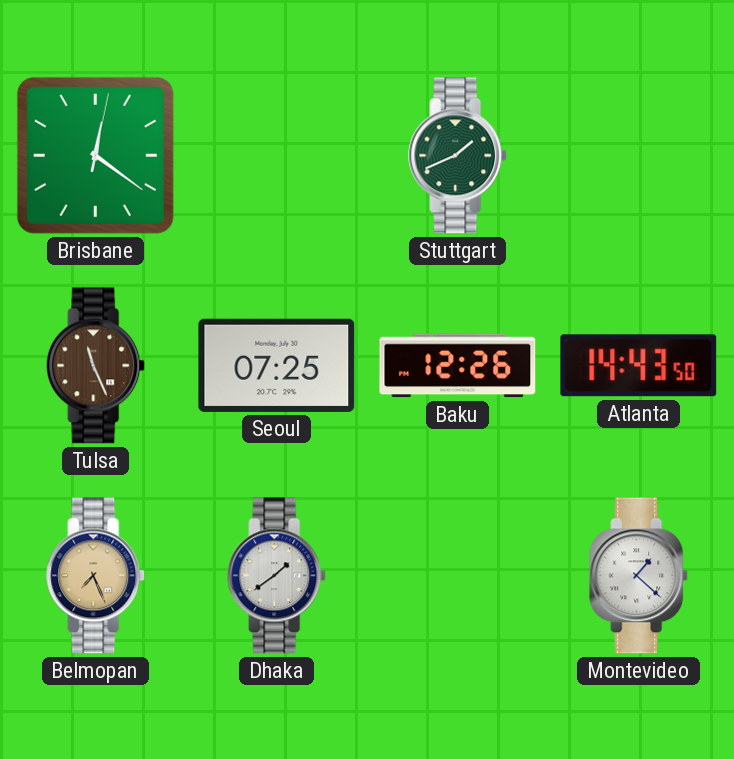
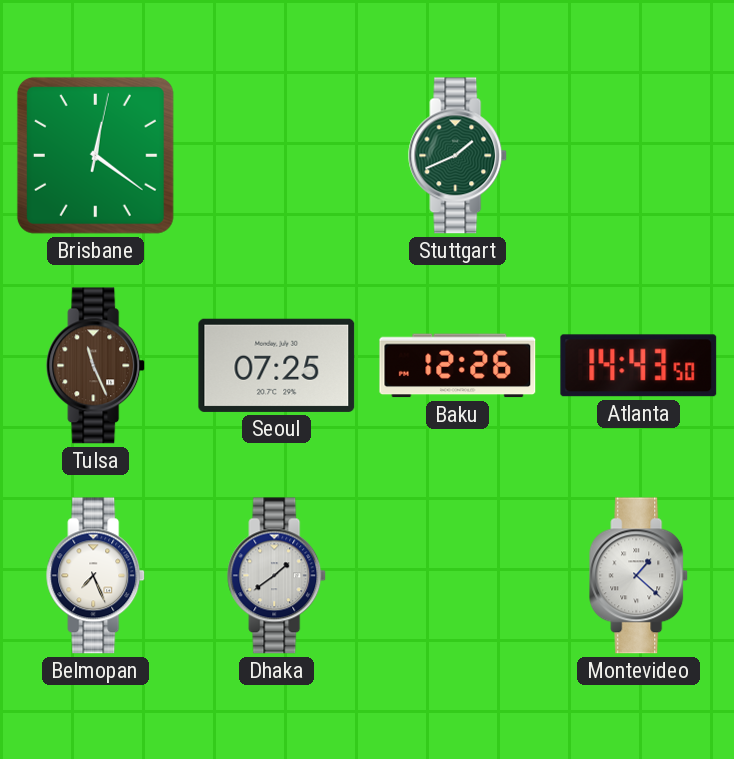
Belmopan dial: champagne -> white
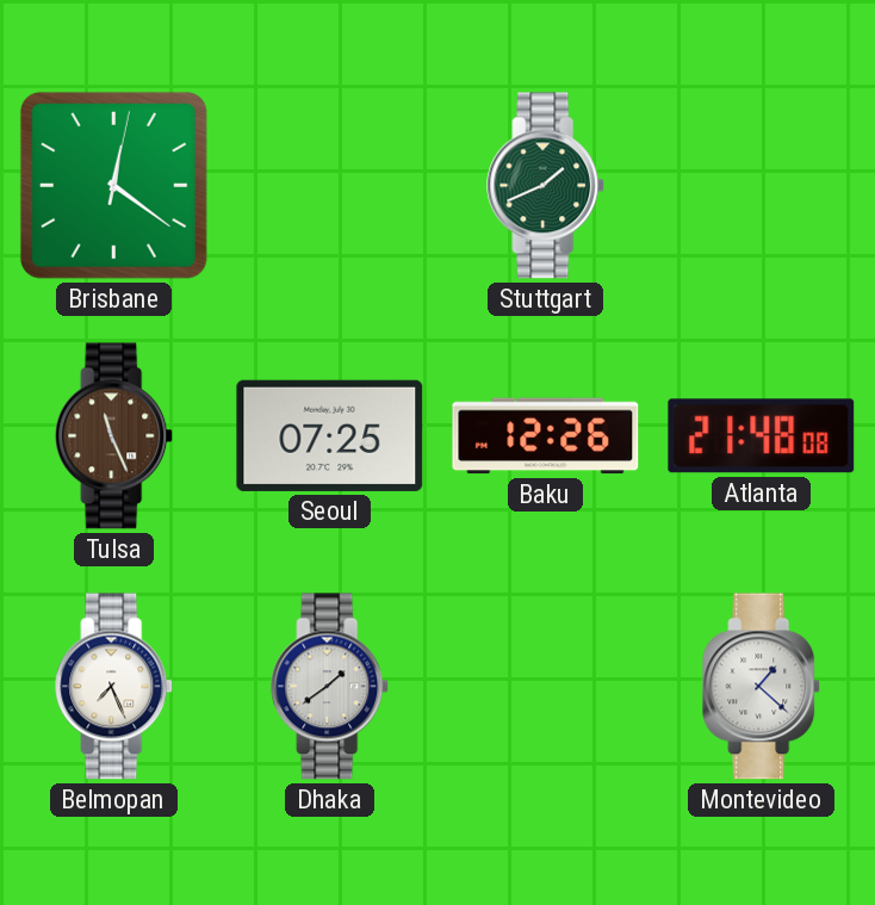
Atlanta: 14:43 -> 21:48
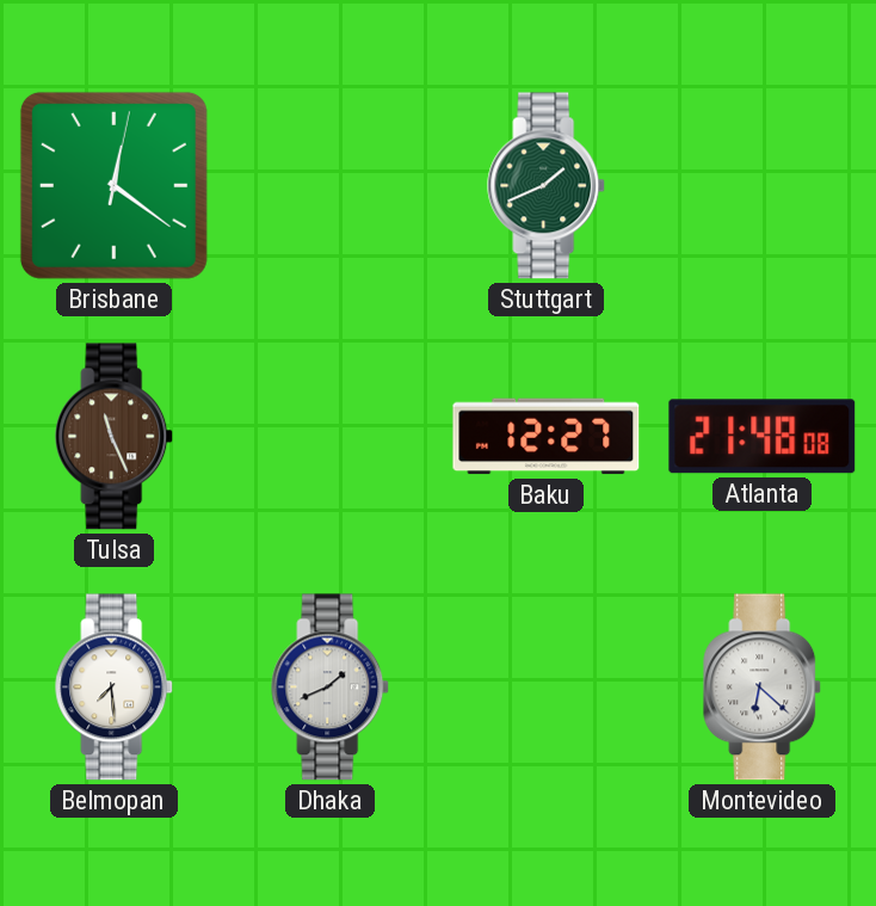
Seoul: 07:25 -> none
Baku: 12:26 -> 12:27
Belmopan: 7:26 -> 7:29
Dhaka: 1:39 -> 1:41
Montevideo: 1:22 -> 6:22
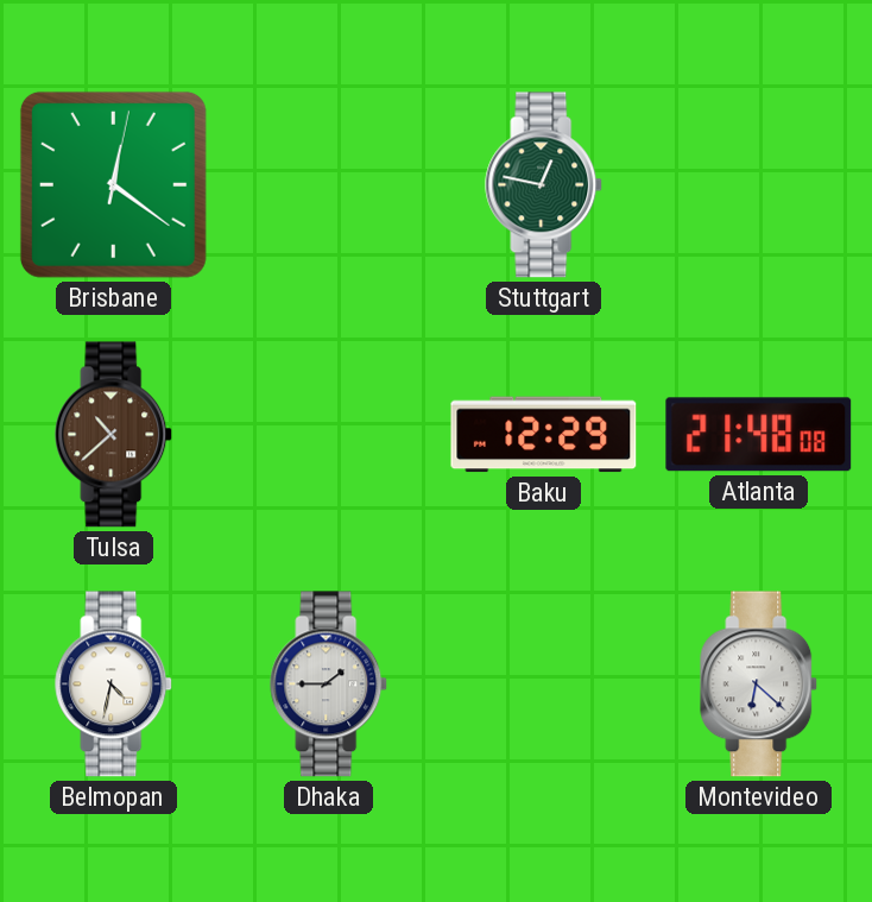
Stuttgart: 1:41 -> 12:47
Tulsa: 11:26 -> 10:38
Baku: 12:27 -> 12:29
Belmopan: 7:29 -> 4:32
Dhaka: 1:41 -> 1:45
